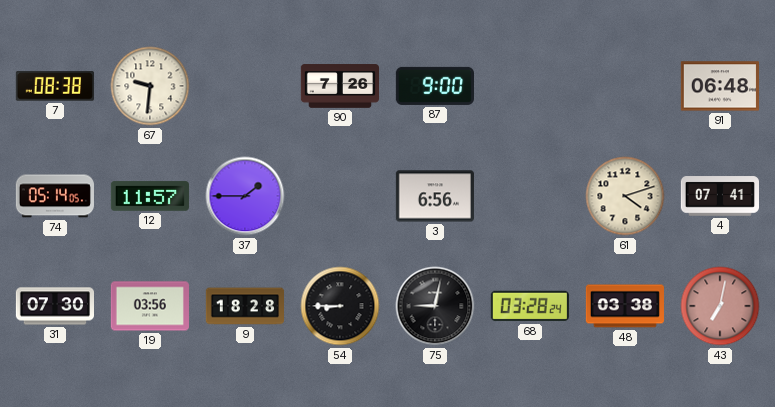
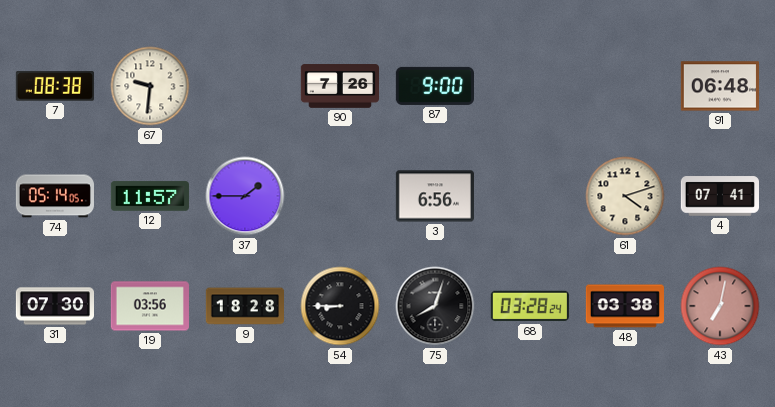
75: 9:02 -> 8:03
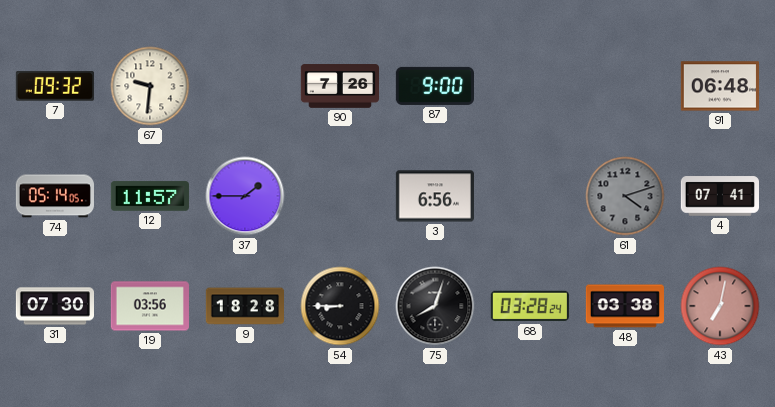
7: 08:38 -> 09:32
61 dial: cream -> grey
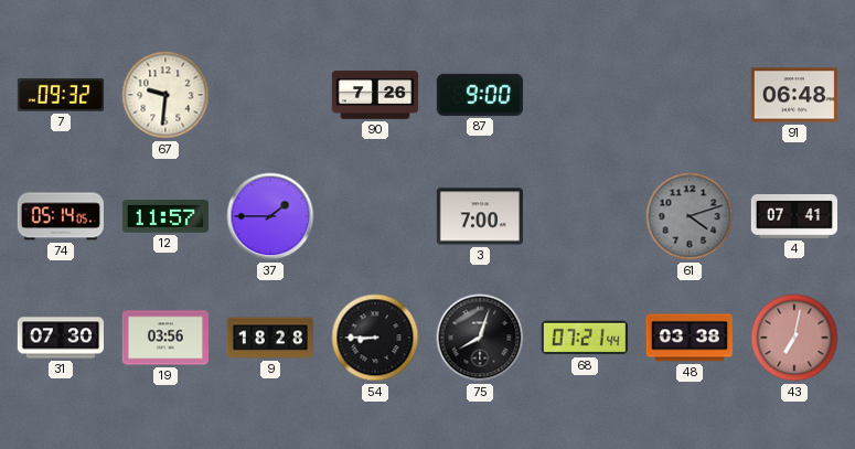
3: 6:56 -> 7:00
68: 03:28 -> 07:21
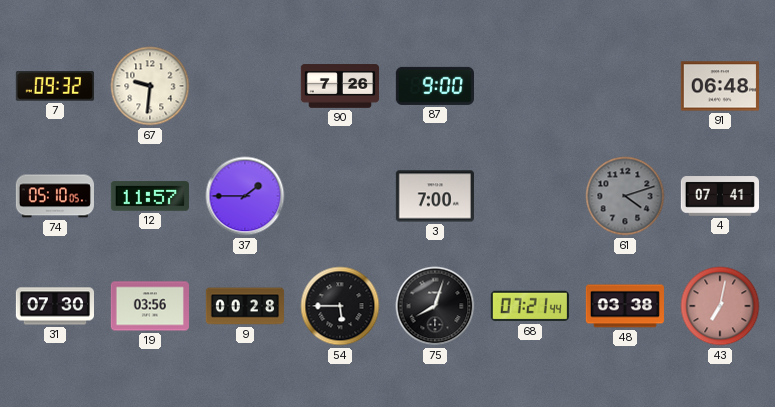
74: 05:14 -> 05:10
9: 18:28 -> 00:28
54: 8:45 -> 5:45
